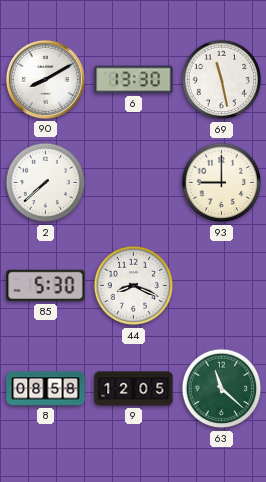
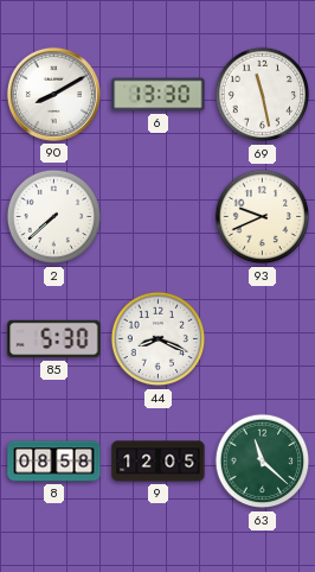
93: 9:00 -> 9:41
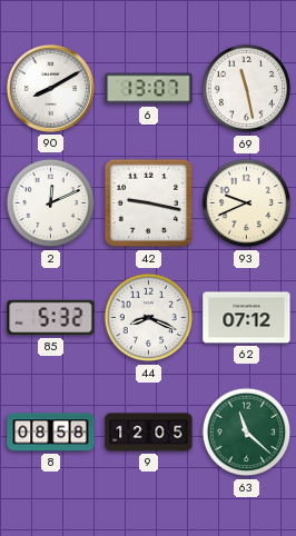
6: 13:30 -> 13:07
2: 7:38 -> 12:11
42: none -> 9:17
85: 5:30 -> 5:32
62: none -> 07:12
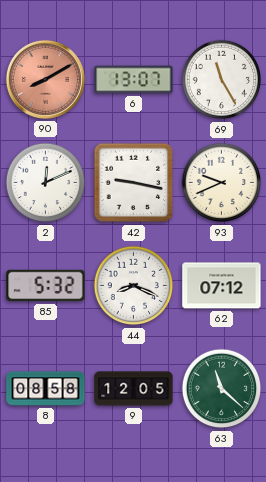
90 dial: white -> salmon
69: 11:28 -> 11:25
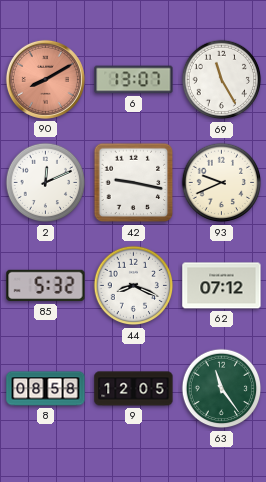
63: 11:22 -> 11:24
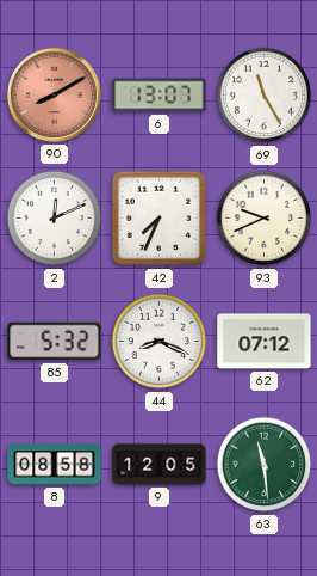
42: 9:17 -> 7:34
63: 11:24 -> 11:29
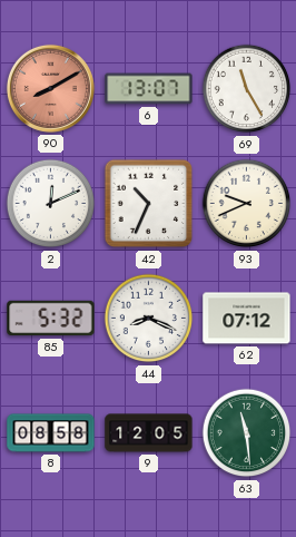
42: 7:34 -> 10:34
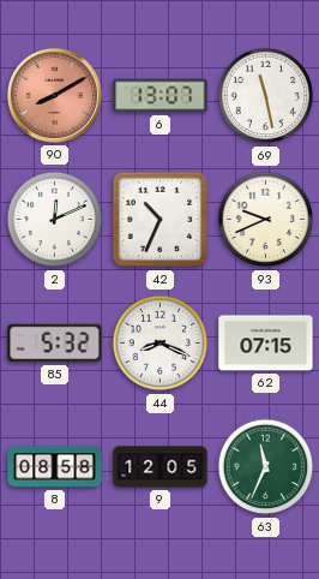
69: 11:25 -> 11:28
62: 07:12 -> 07:15
63: 11:29 -> 11:34
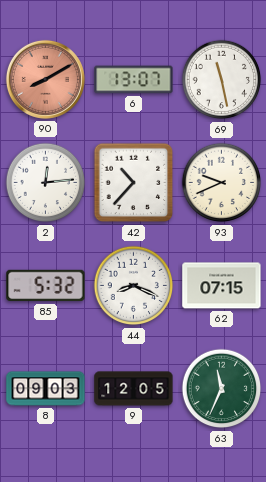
2: 12:11 -> 12:14
42: 10:34 -> 10:37
8: 08:58 -> 09:03
